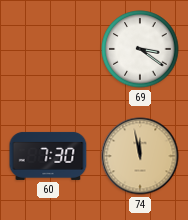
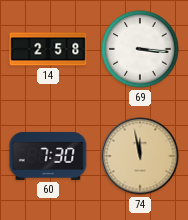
14: none -> 2:58
69: 3:21 -> 3:16
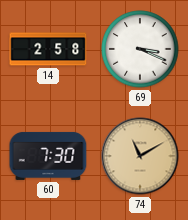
69: 3:16 -> 3:19
74: 11:58 -> 11:10
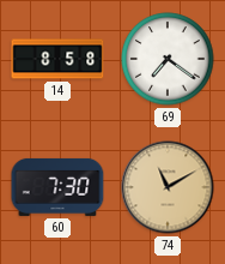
14: 2:58 -> 8:58
69: 3:19 -> 7:21
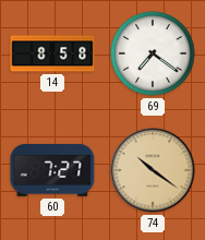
60: 7:30 -> 7:27
74: 11:10 -> 10:21
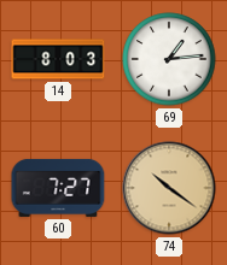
14: 8:58 -> 8:03
69: 7:21 -> 1:14
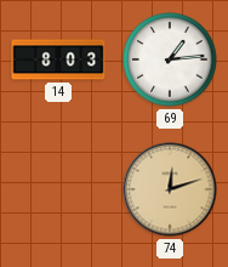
60: 7:27 -> none
74: 10:21 -> 12:12
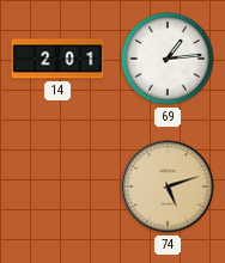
14: 8:03 -> 2:01
74: 12:12 -> 5:12
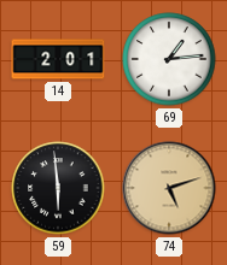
59: none -> 5:59
